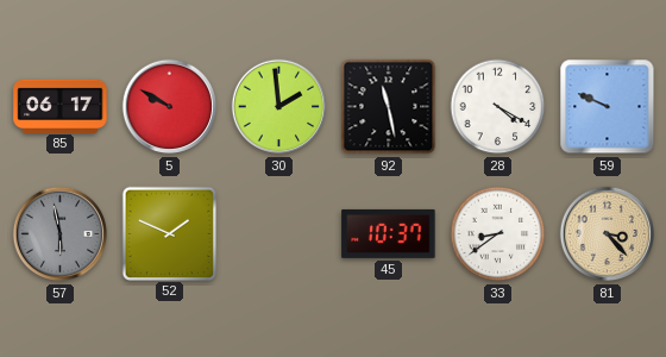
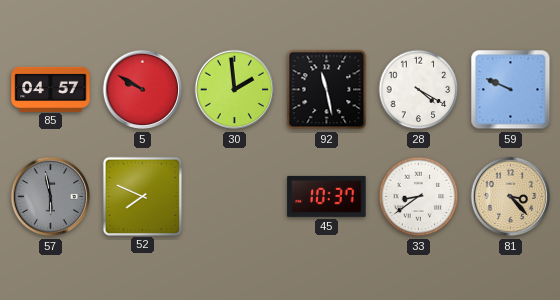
85: 06:17 -> 04:57
52: 1:49 -> 7:49
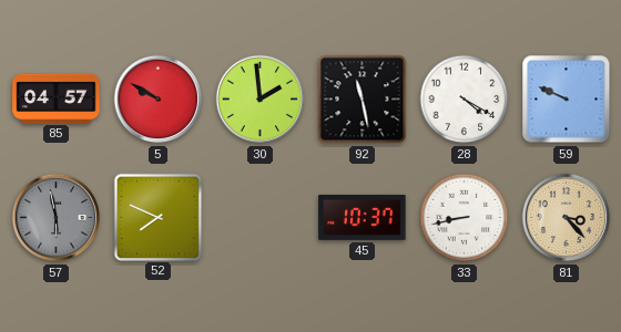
33: 8:39 -> 8:43
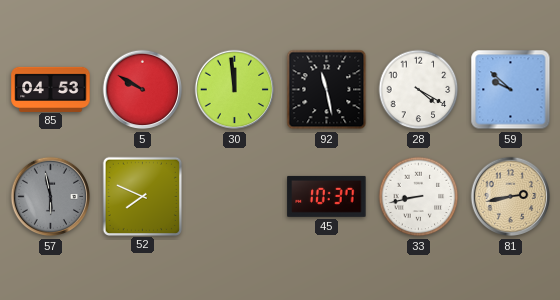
85: 04:57 -> 04:53
30: 1:59 -> 11:59
59: 9:49 -> 9:52
81: 3:23 -> 2:43
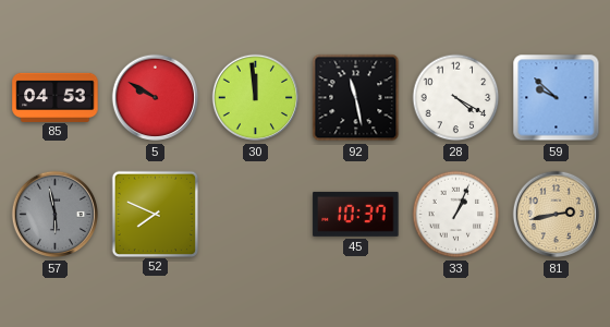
33: 8:43 -> 1:04
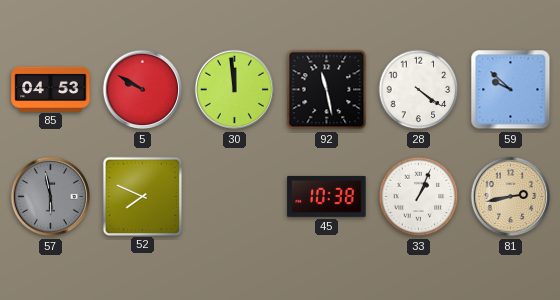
28: 4:20 -> 4:21
45: 10:37 -> 10:38
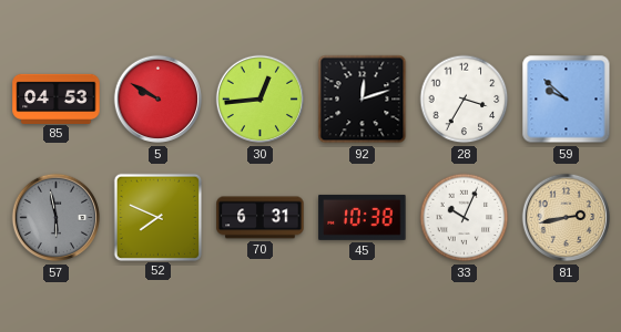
30: 11:59 -> 12:44
92: 11:28 -> 12:12
28: 4:21 -> 3:35
70: none -> 6:31
33: 1:04 -> 10:04
